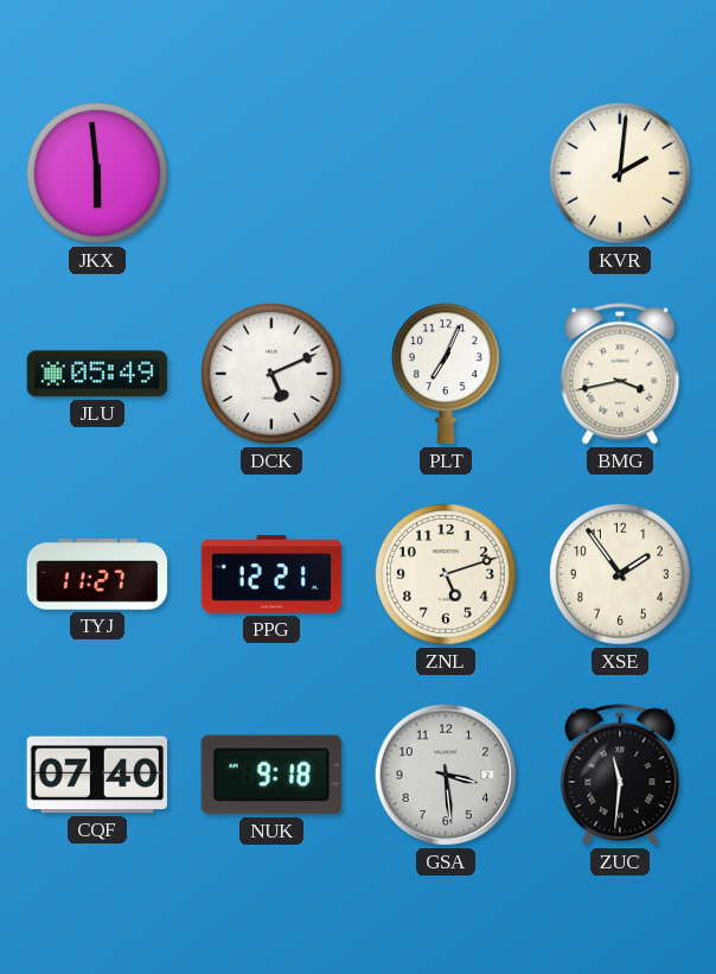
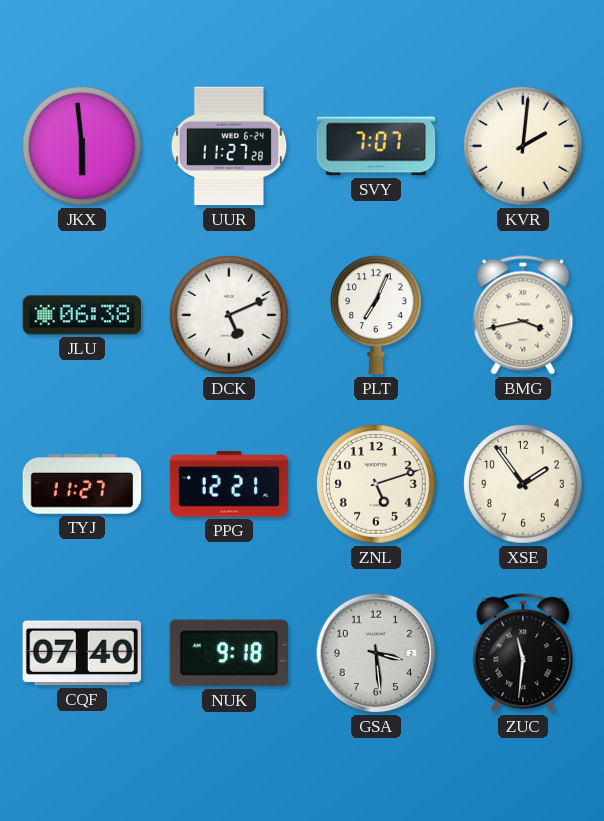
UUR: none -> 11:27
SVY: none -> 7:07
JLU: 05:49 -> 06:38
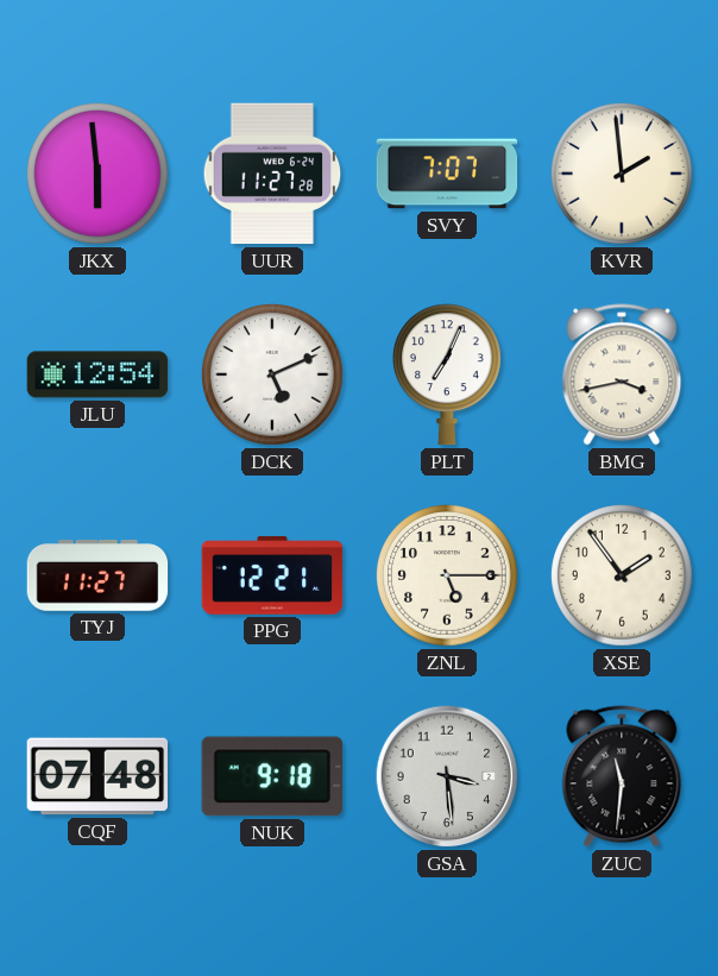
KVR: 2:01 -> 1:59
JLU: 06:38 -> 12:54
ZNL: 5:12 -> 5:15
CQF: 07:40 -> 07:48
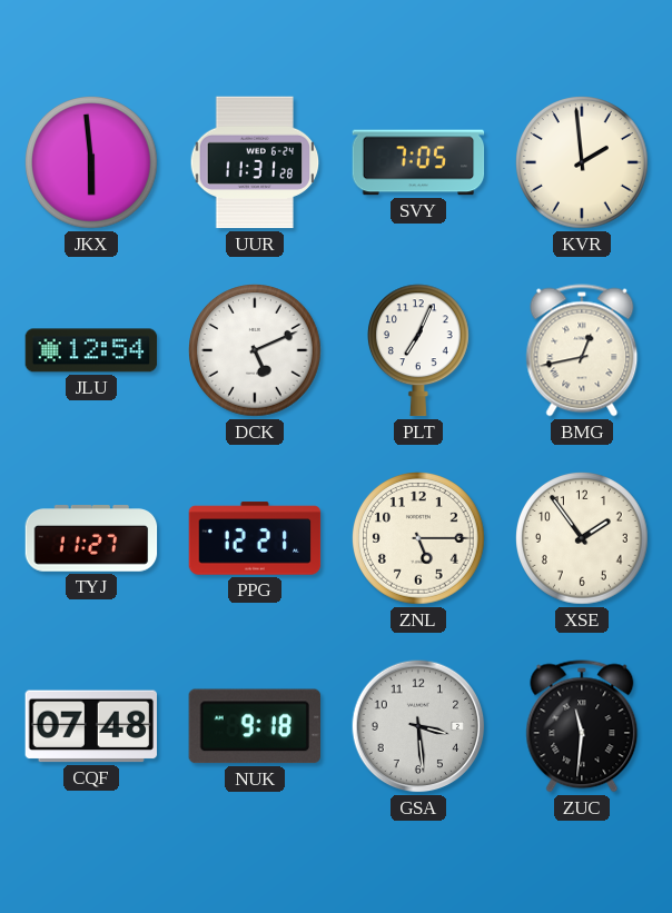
UUR: 11:27 -> 11:31
SVY: 7:07 -> 7:05
BMG: 3:43 -> 12:43
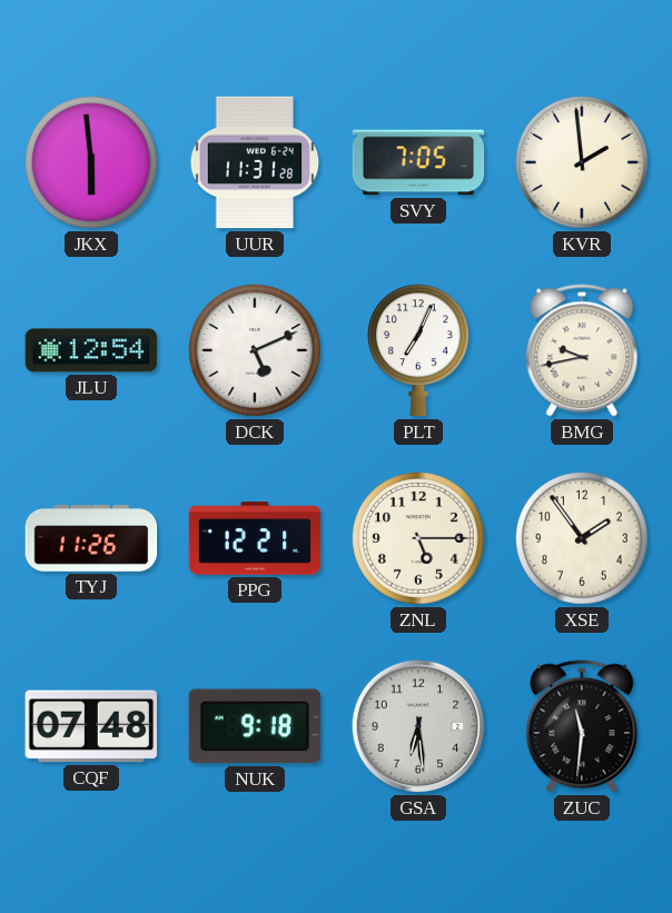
BMG: 12:43 -> 9:43
TYJ: 11:27 -> 11:26
GSA: 3:29 -> 6:29
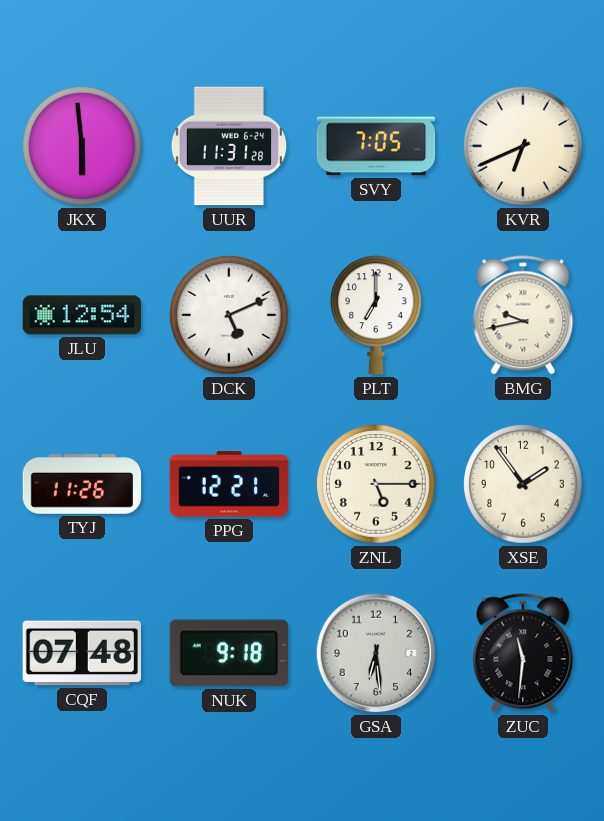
KVR: 1:59 -> 6:41
PLT: 7:04 -> 7:00
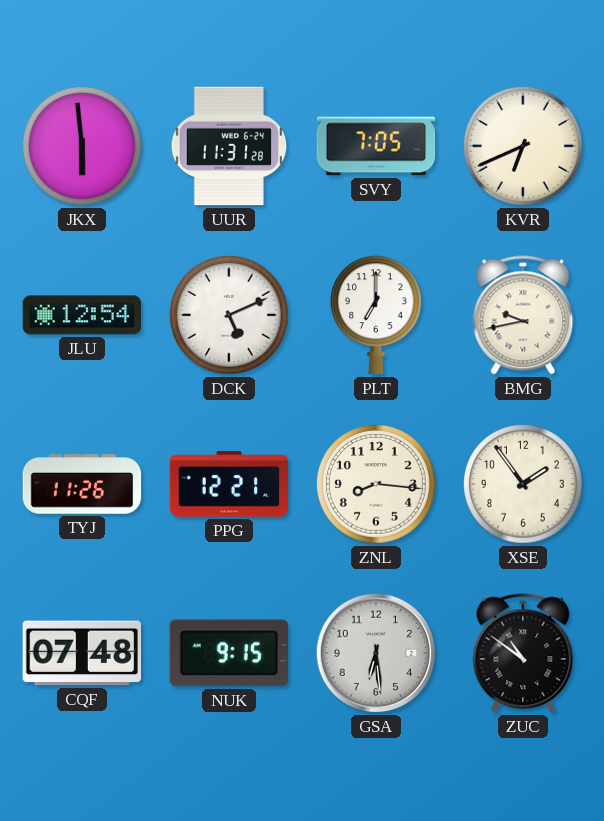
ZNL: 5:15 -> 8:16
NUK: 9:18 -> 9:15
ZUC: 11:31 -> 10:51
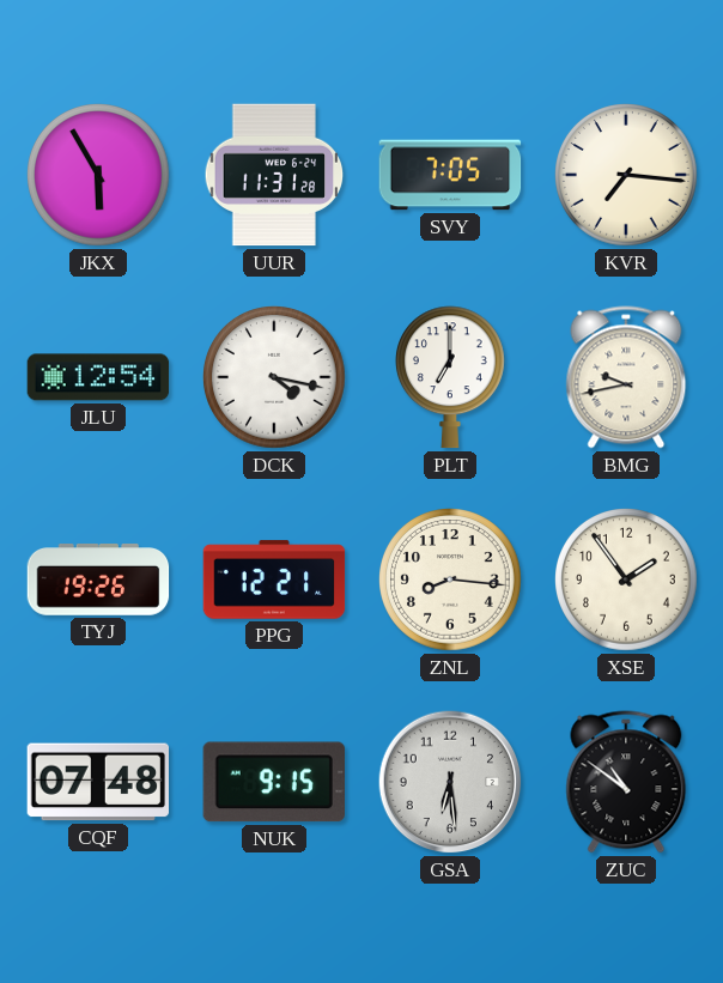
JKX: 5:59 -> 5:55
KVR: 6:41 -> 7:16
DCK: 5:11 -> 4:17
TYJ: 11:26 -> 19:26
